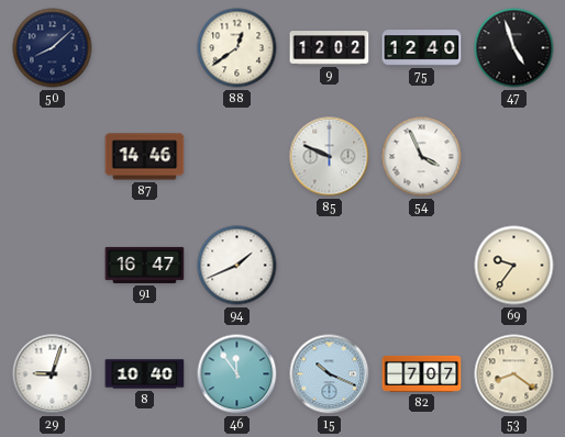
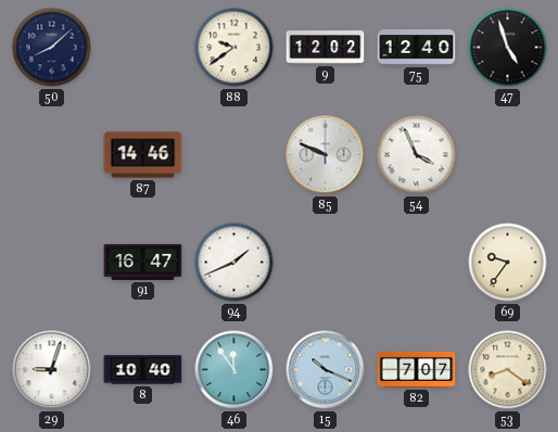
88: 12:39 -> 9:39
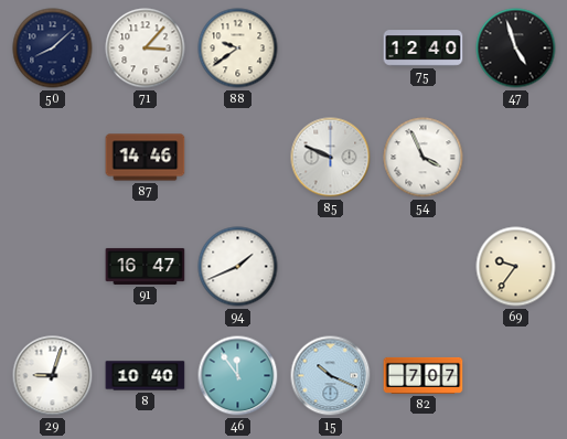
71: none -> 3:07
9: 12:02 -> none
53: 8:21 -> none
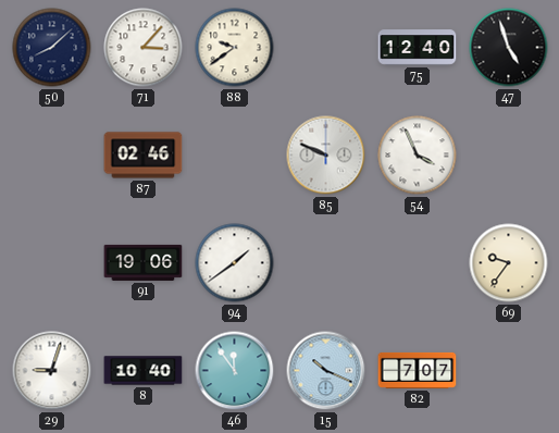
87: 14:46 -> 02:46
91: 16:47 -> 19:06
94: 1:41 -> 1:39
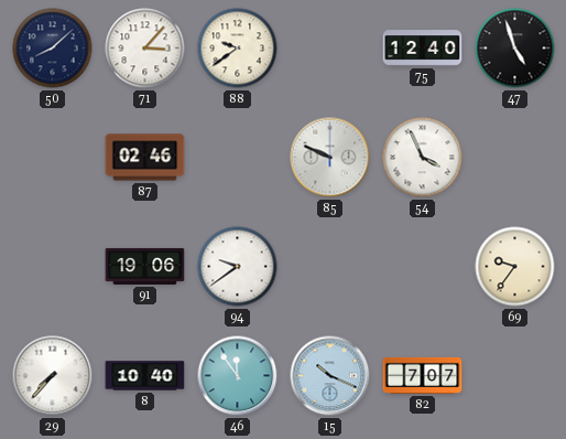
94: 1:39 -> 9:39
29: 9:03 -> 7:37
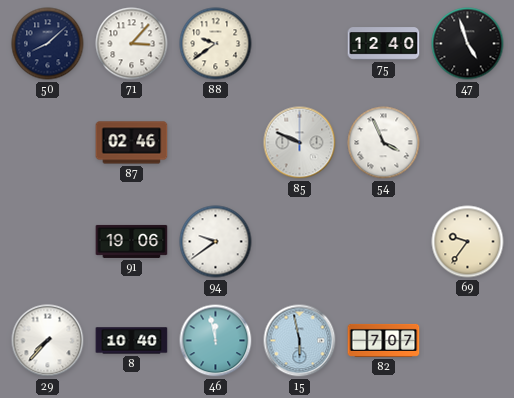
46: 11:54 -> 11:58
15: 10:19 -> 5:58
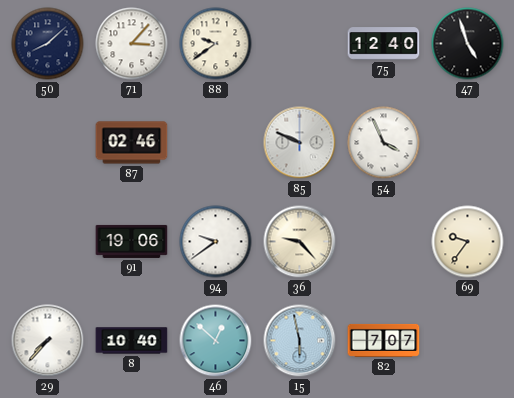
36: none -> 9:23
46: 11:58 -> 12:52
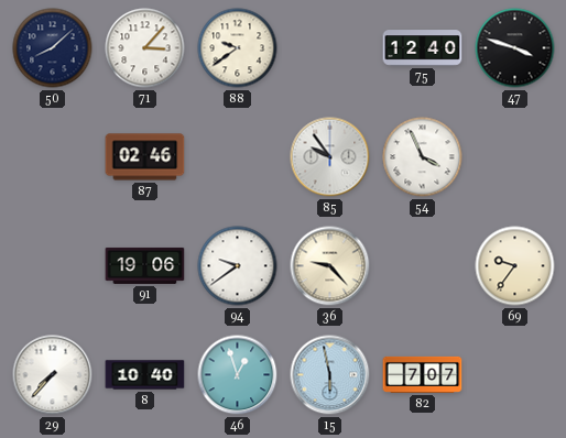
47: 4:57 -> 3:48
85: 9:49 -> 9:54
46: 12:52 -> 12:57
